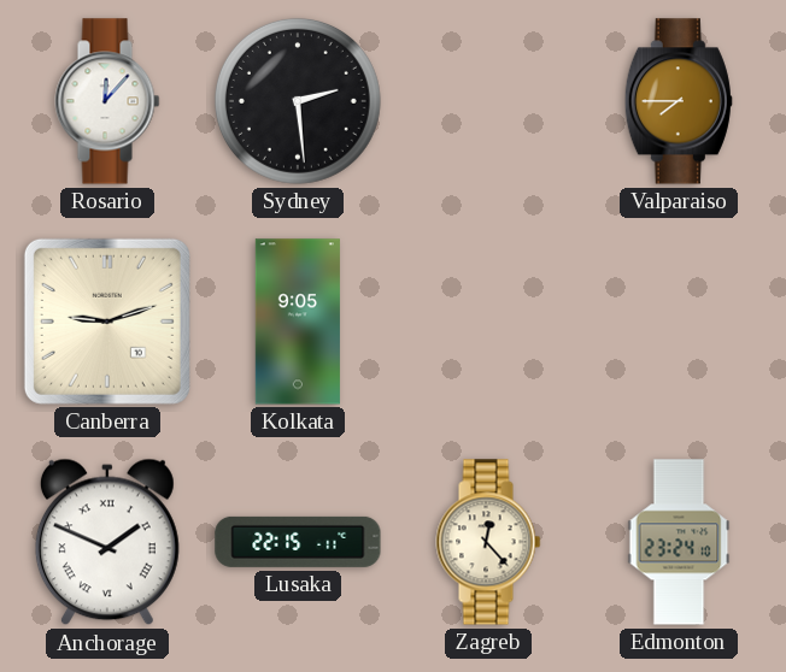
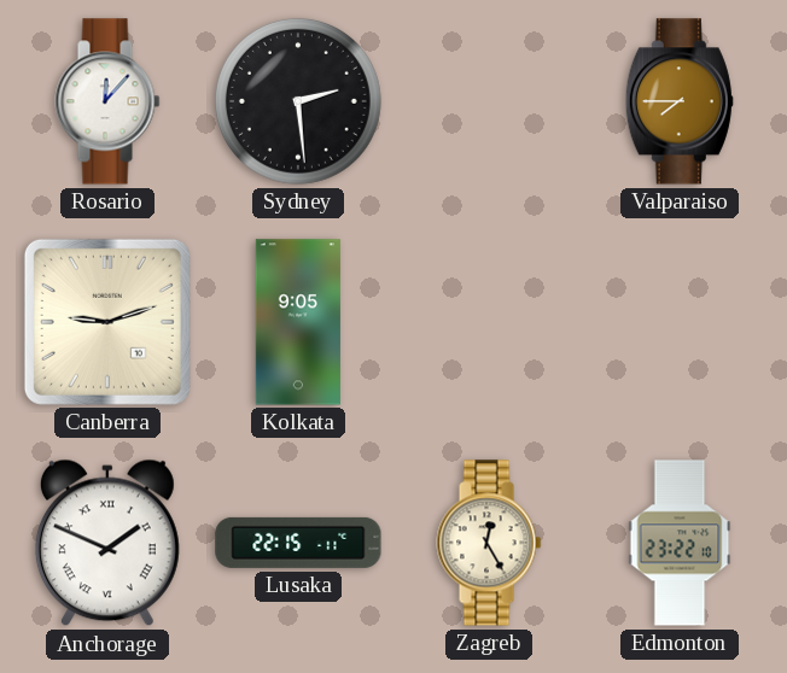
Zagreb: 12:23 -> 12:25
Edmonton: 23:24 -> 23:22
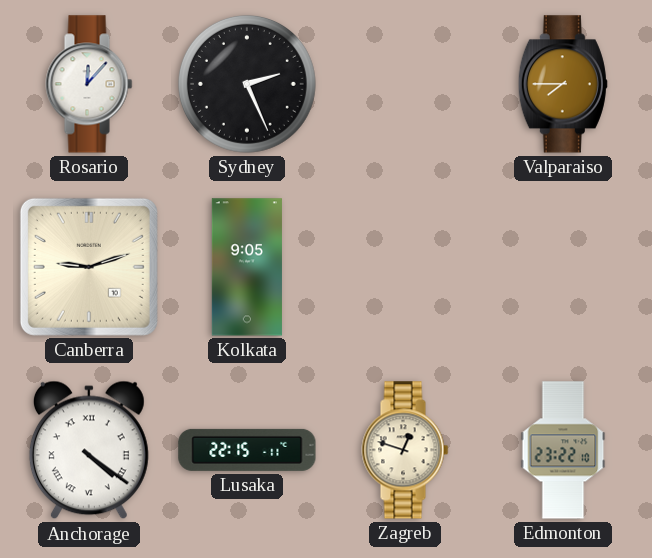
Sydney: 2:29 -> 2:26
Anchorage: 1:49 -> 4:21
Zagreb: 12:25 -> 12:48
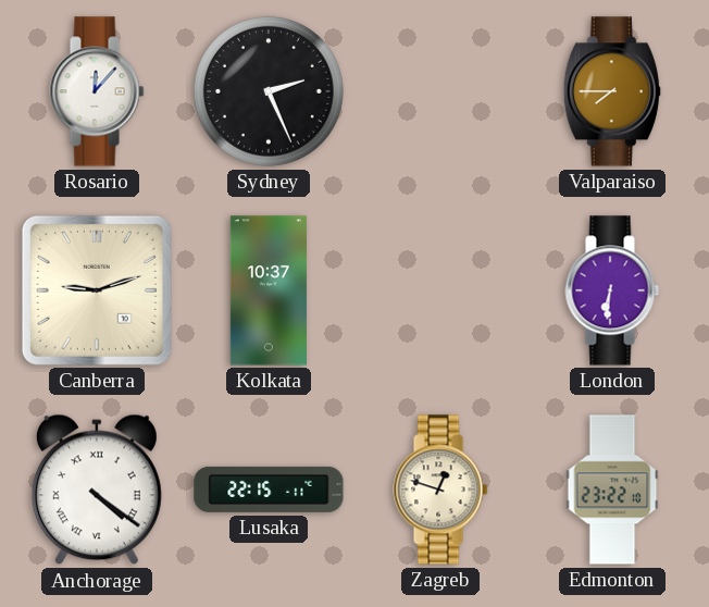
Kolkata: 9:05 -> 10:37
London: none -> 6:31
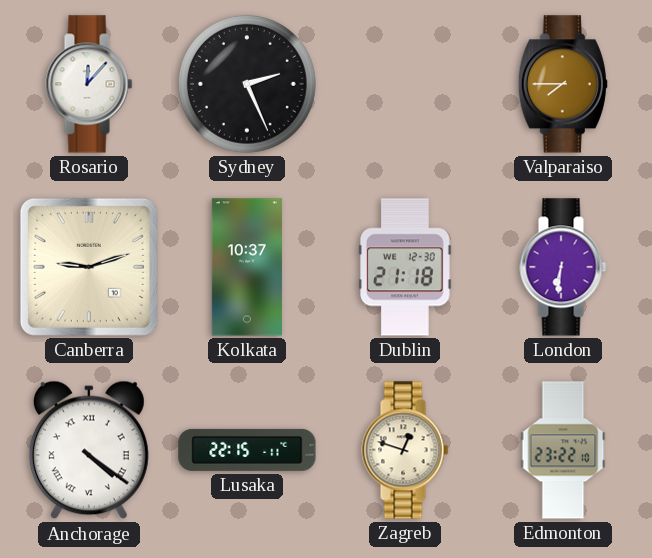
Dublin: none -> 21:18
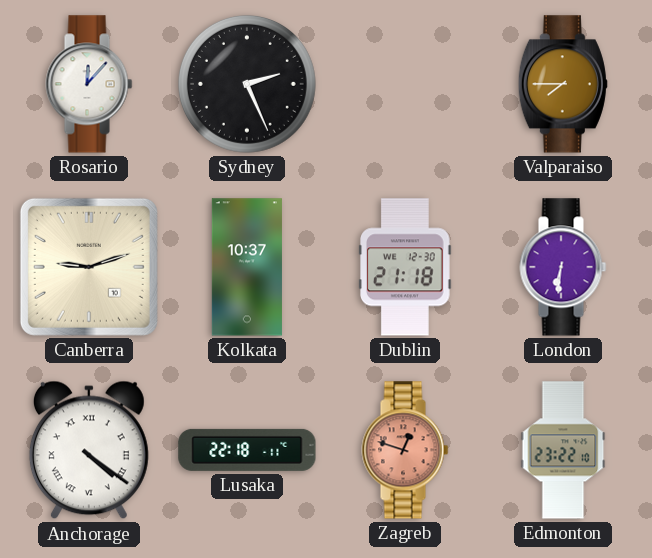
Lusaka: 22:15 -> 22:18
Zagreb dial: cream -> salmon
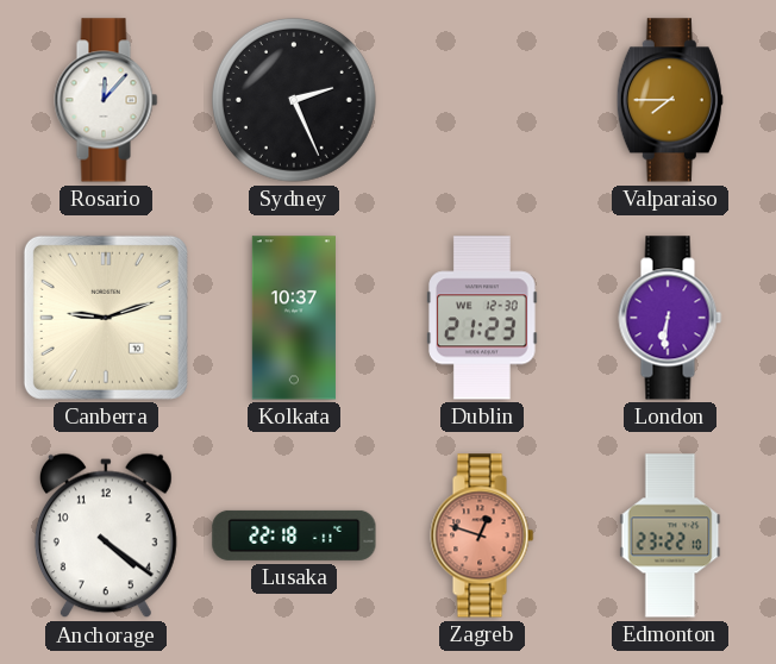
Dublin: 21:18 -> 21:23
Anchorage numerals: Roman -> Arabic
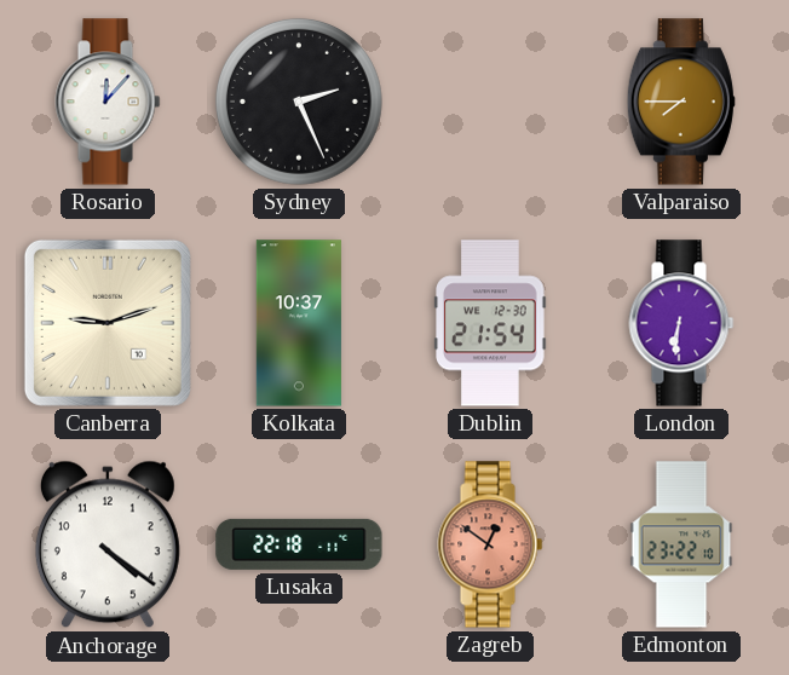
Dublin: 21:23 -> 21:54
Zagreb: 12:48 -> 12:51
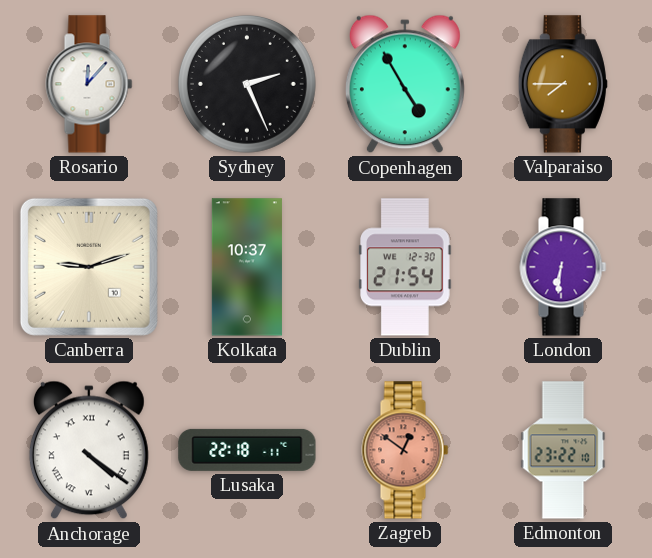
Copenhagen: none -> 4:55
Anchorage numerals: Arabic -> Roman
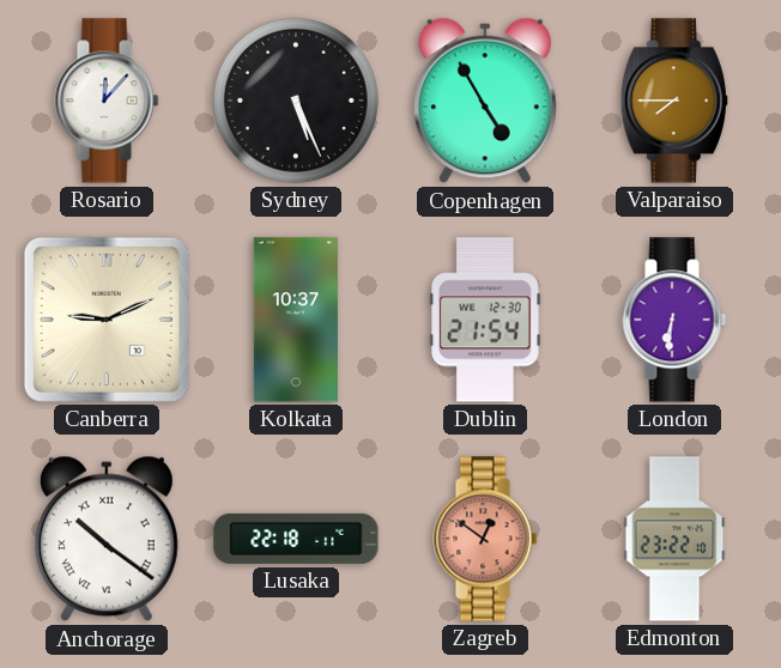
Sydney: 2:26 -> 5:26
Canberra: 9:12 -> 9:11
Anchorage: 4:21 -> 10:21
